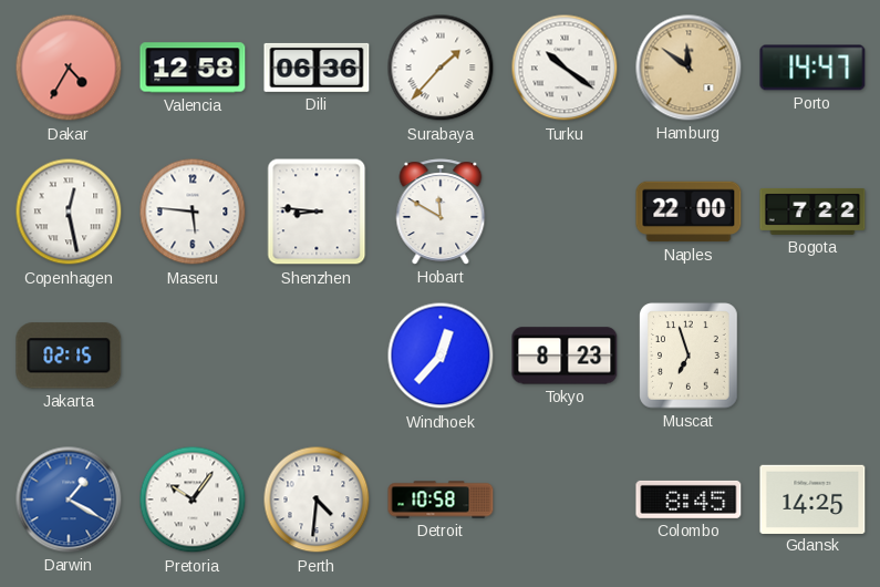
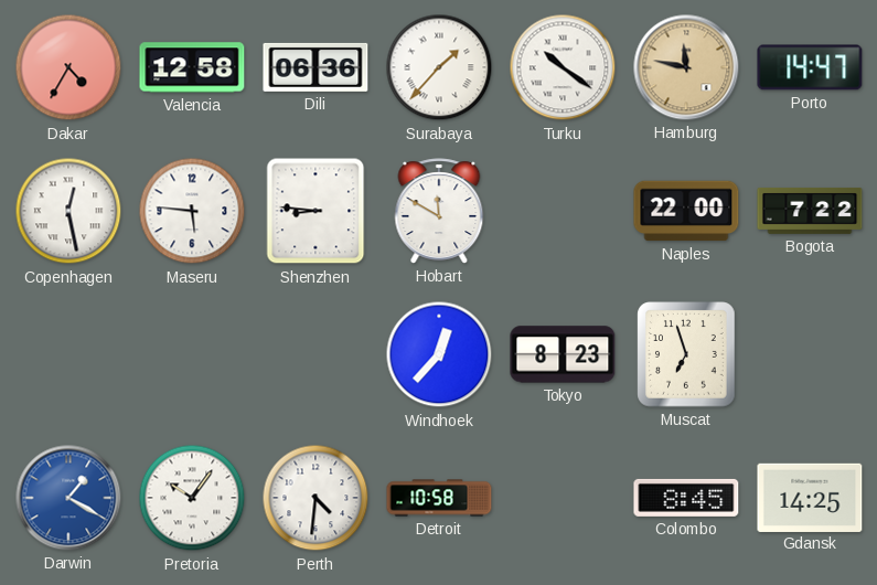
Hamburg: 11:51 -> 11:47
Jakarta: 02:15 -> none
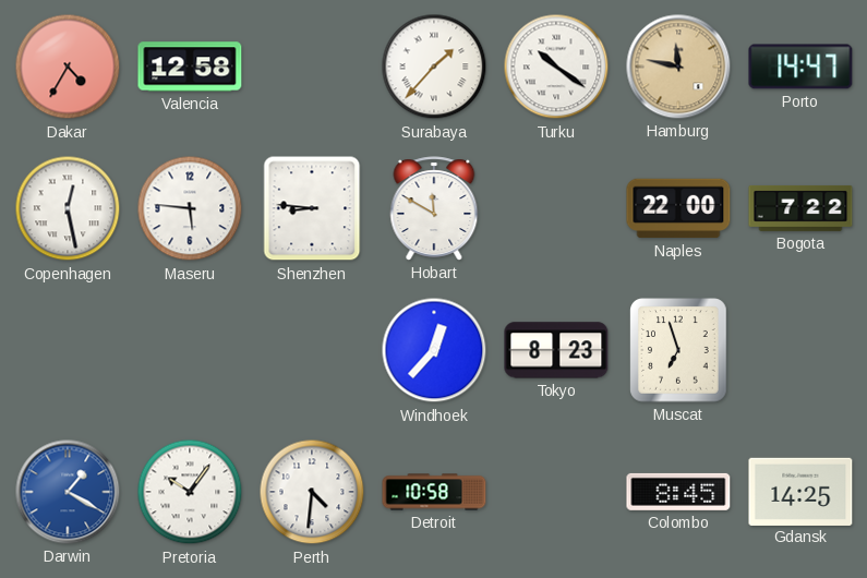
Dili: 06:36 -> none
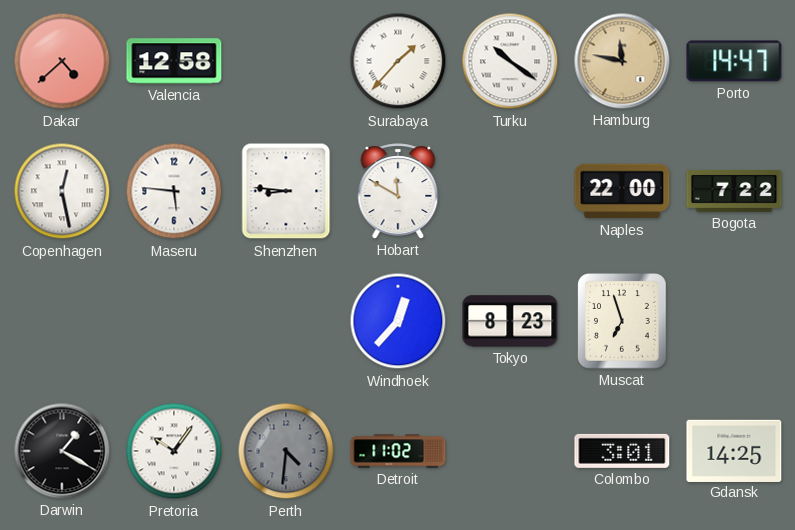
Dakar: 4:35 -> 4:38
Darwin dial: blue -> black
Perth dial: white -> grey
Detroit: 10:58 -> 11:02
Colombo: 8:45 -> 3:01
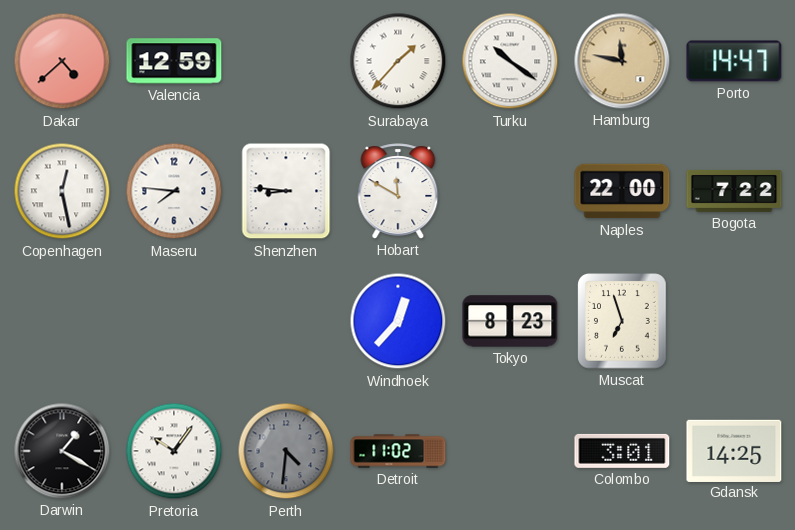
Valencia: 12:58 -> 12:59
Maseru: 5:46 -> 7:46
